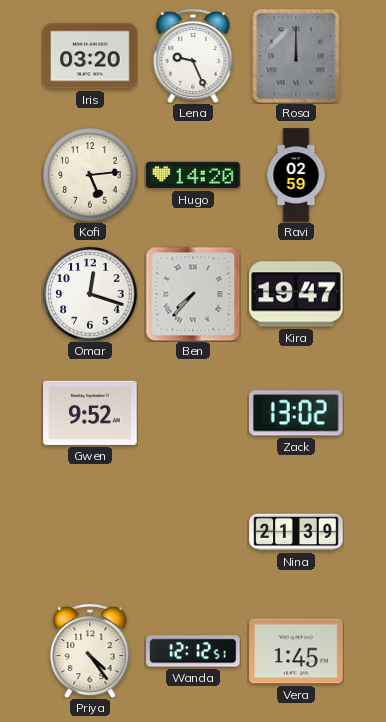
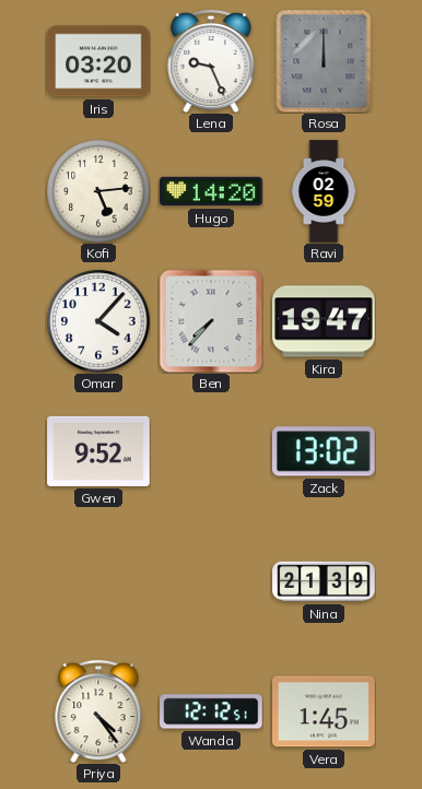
Omar: 12:18 -> 4:07
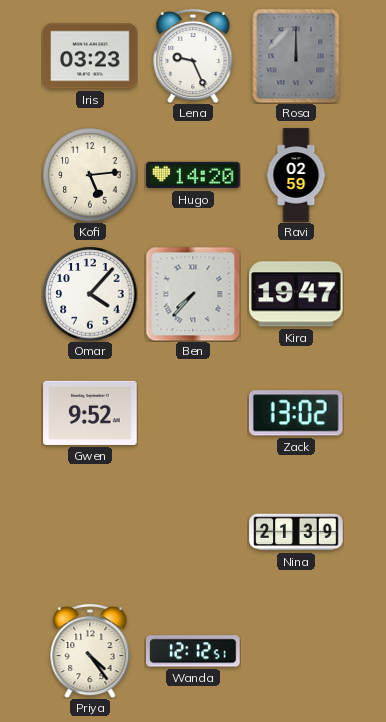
Iris: 03:20 -> 03:23
Vera: 1:45 -> none
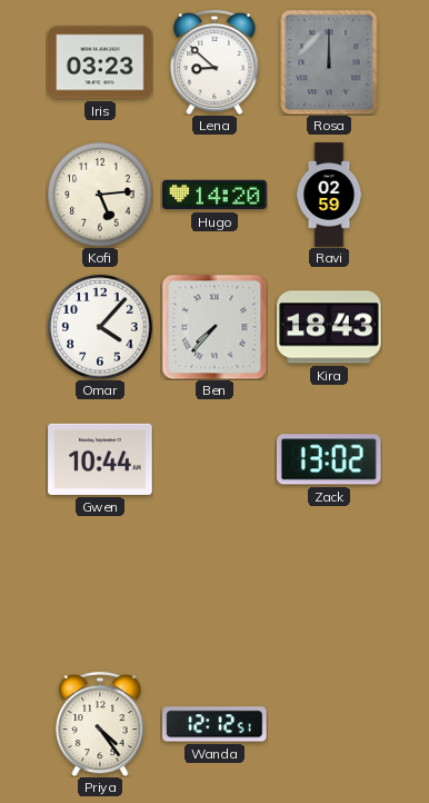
Lena: 9:26 -> 8:52
Kira: 19:47 -> 18:43
Gwen: 9:52 -> 10:44
Nina: 21:39 -> none
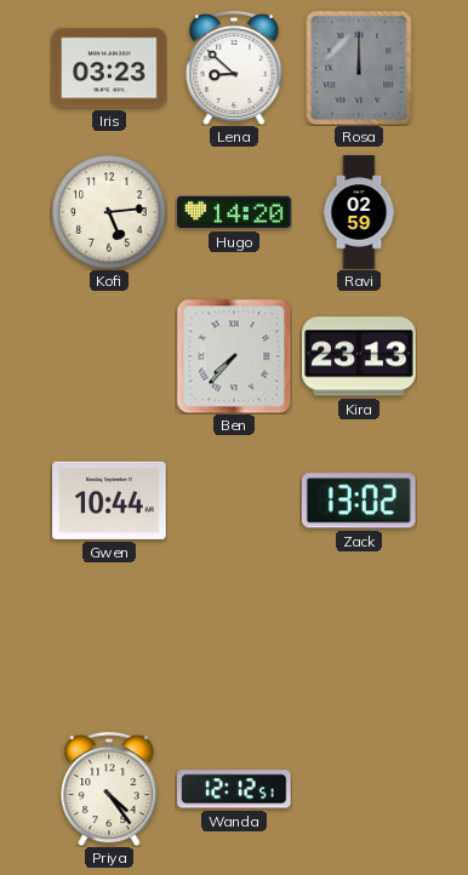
Omar: 4:07 -> none
Kira: 18:43 -> 23:13
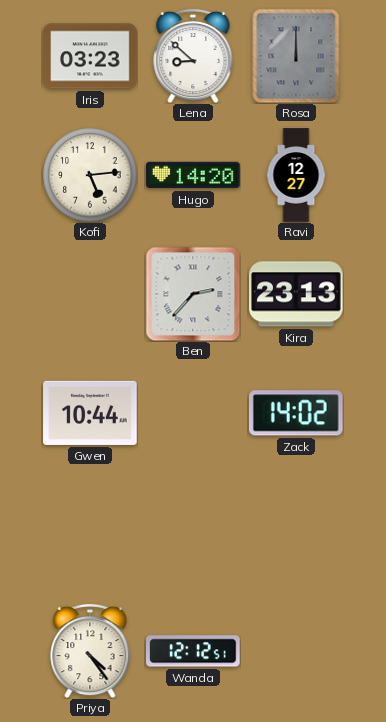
Ravi: 02:59 -> 12:27
Ben: 7:37 -> 2:37
Zack: 13:02 -> 14:02
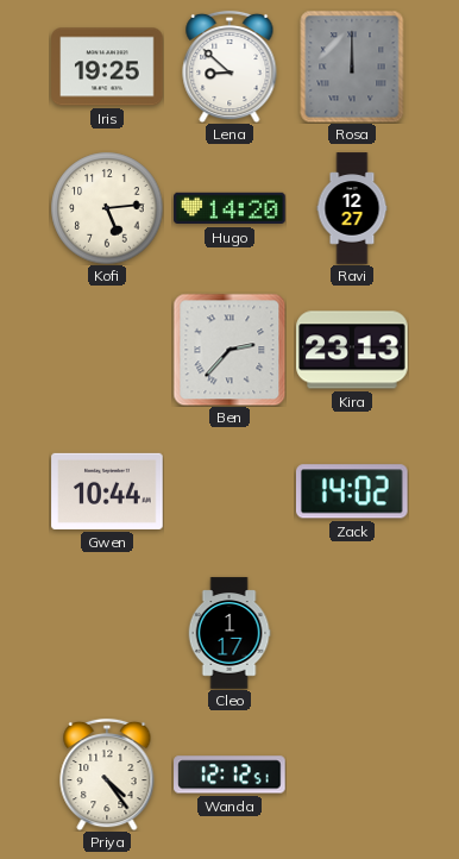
Iris: 03:23 -> 19:25
Cleo: none -> 1:17
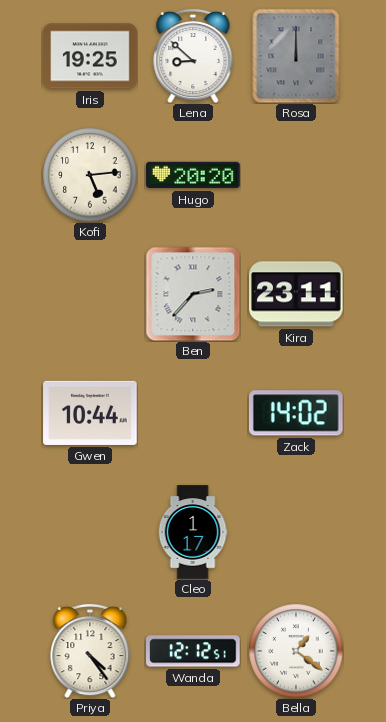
Hugo: 14:20 -> 20:20
Ravi: 12:27 -> none
Kira: 23:13 -> 23:11
Bella: none -> 1:21
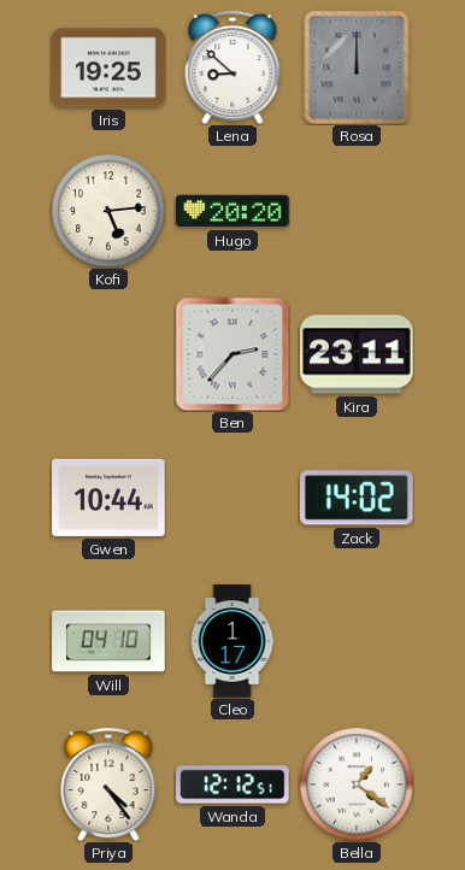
Will: none -> 04:10
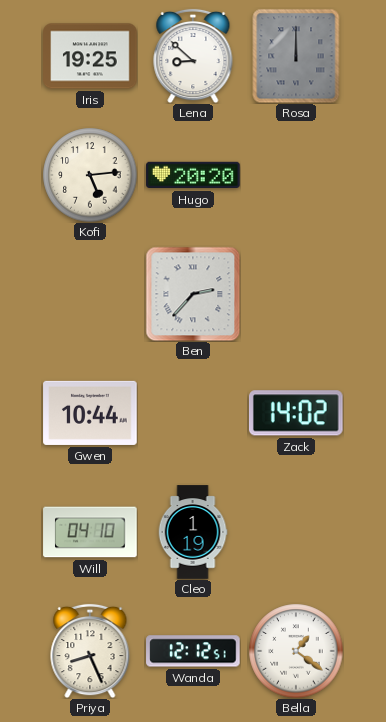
Kira: 23:11 -> none
Cleo: 1:17 -> 1:19
Priya: 4:24 -> 8:26
